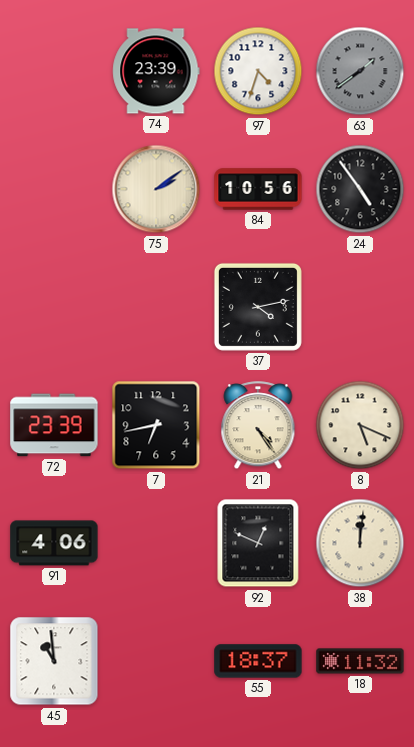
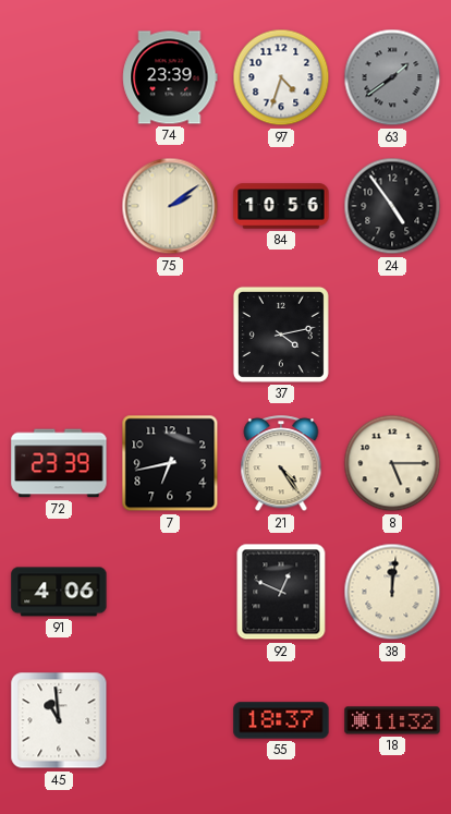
8: 5:19 -> 5:15
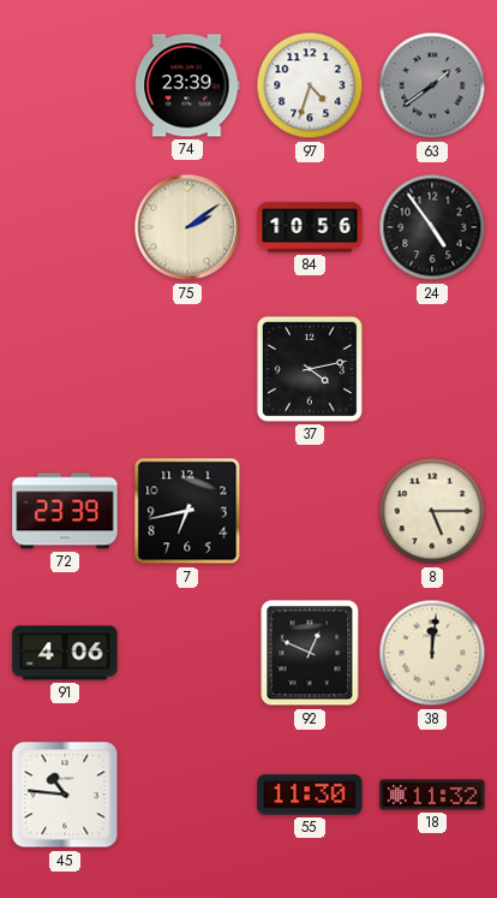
21: 4:24 -> none
45: 10:59 -> 10:46
55: 18:37 -> 11:30
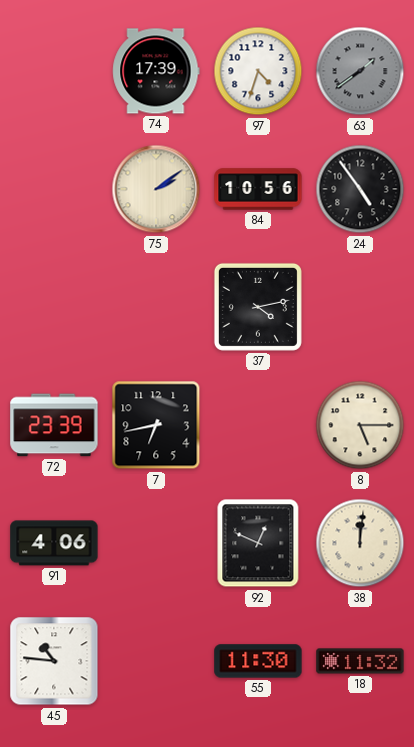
74: 23:39 -> 17:39
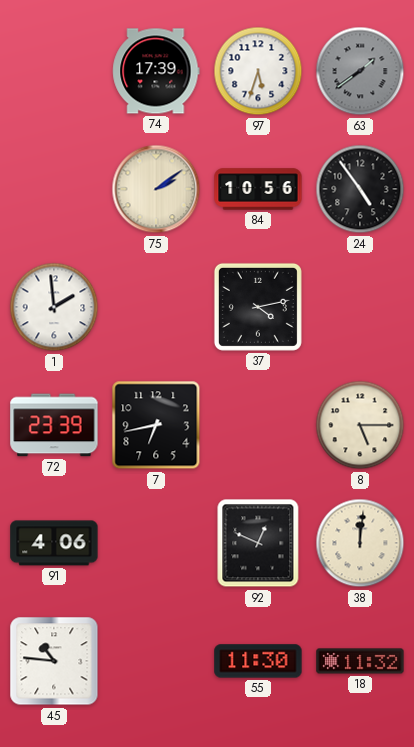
97: 4:33 -> 5:33
1: none -> 1:59
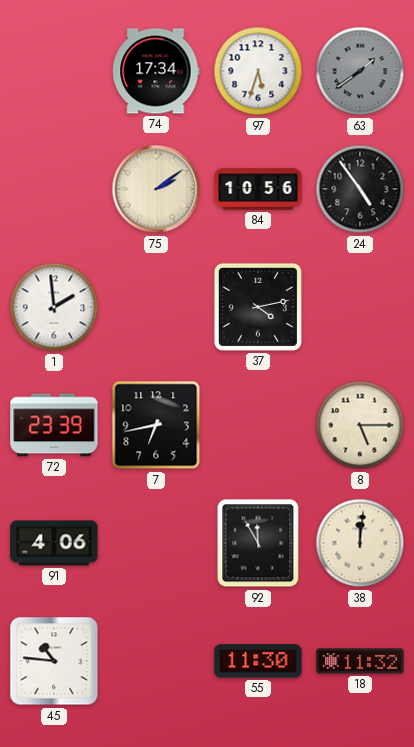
74: 17:39 -> 17:34
92: 12:49 -> 11:55
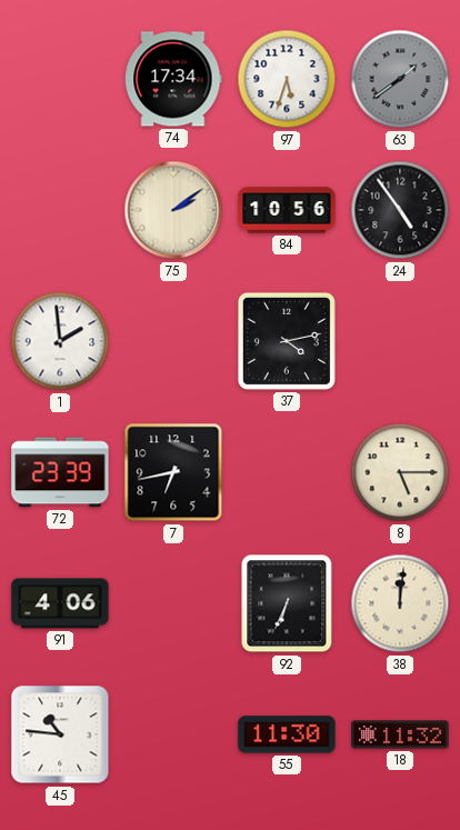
92: 11:55 -> 6:34
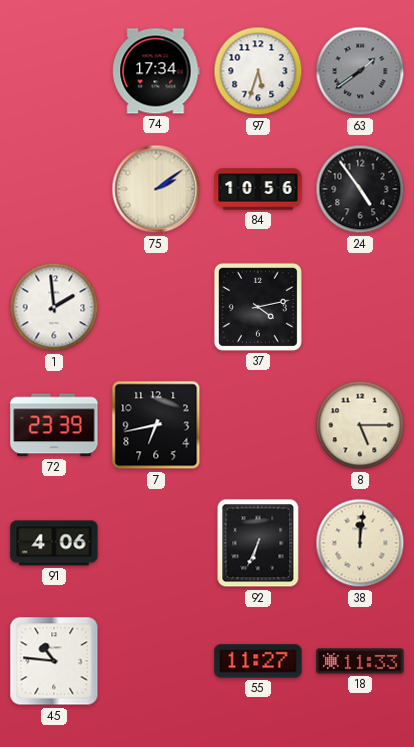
55: 11:30 -> 11:27
18: 11:32 -> 11:33
